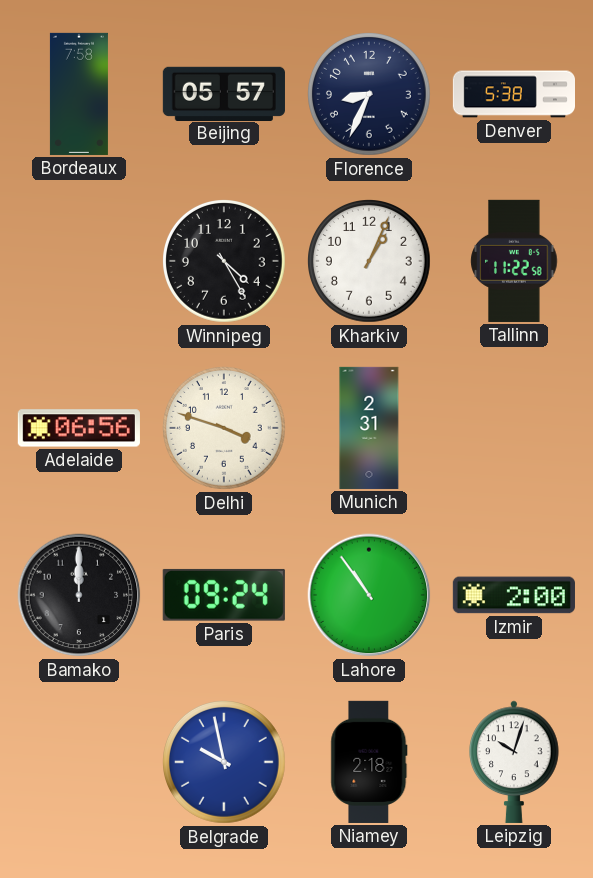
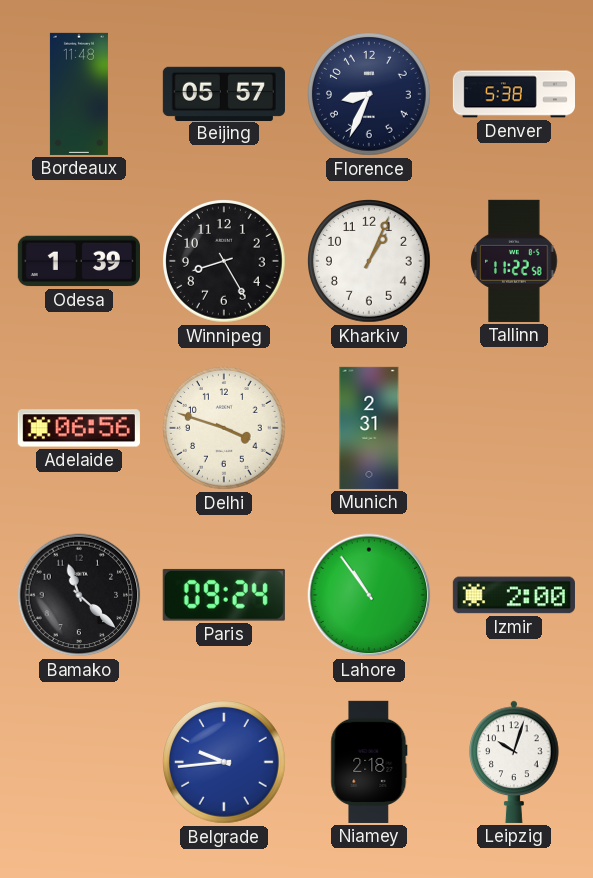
Bordeaux: 7:58 -> 11:48
Odesa: none -> 1:39
Winnipeg: 4:25 -> 8:25
Bamako: 12:00 -> 11:22
Belgrade: 9:58 -> 9:44
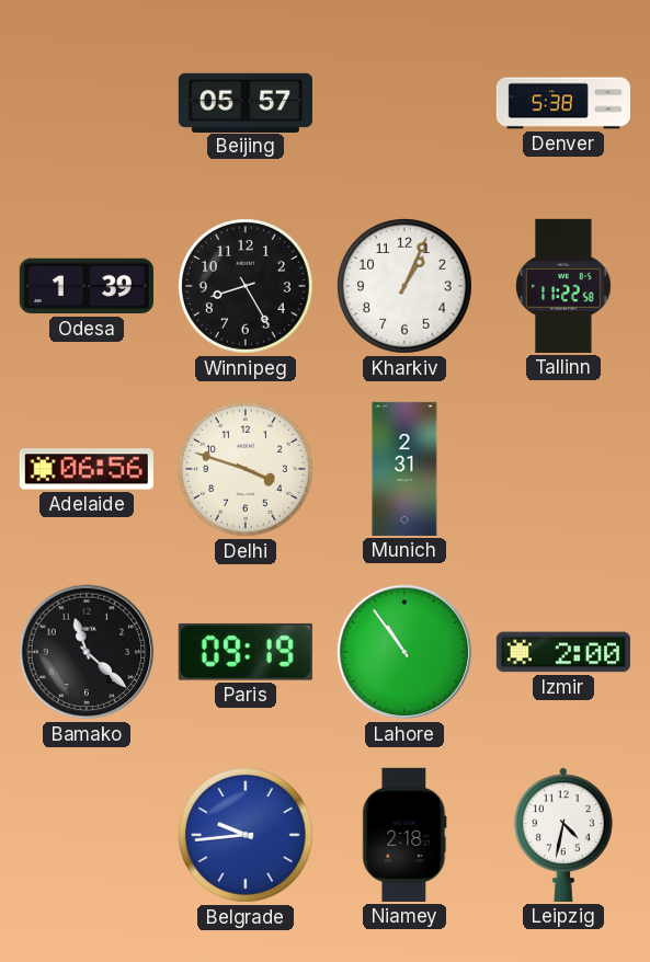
Bordeaux: 11:48 -> none
Florence: 8:34 -> none
Paris: 09:24 -> 09:19
Leipzig: 10:03 -> 4:32
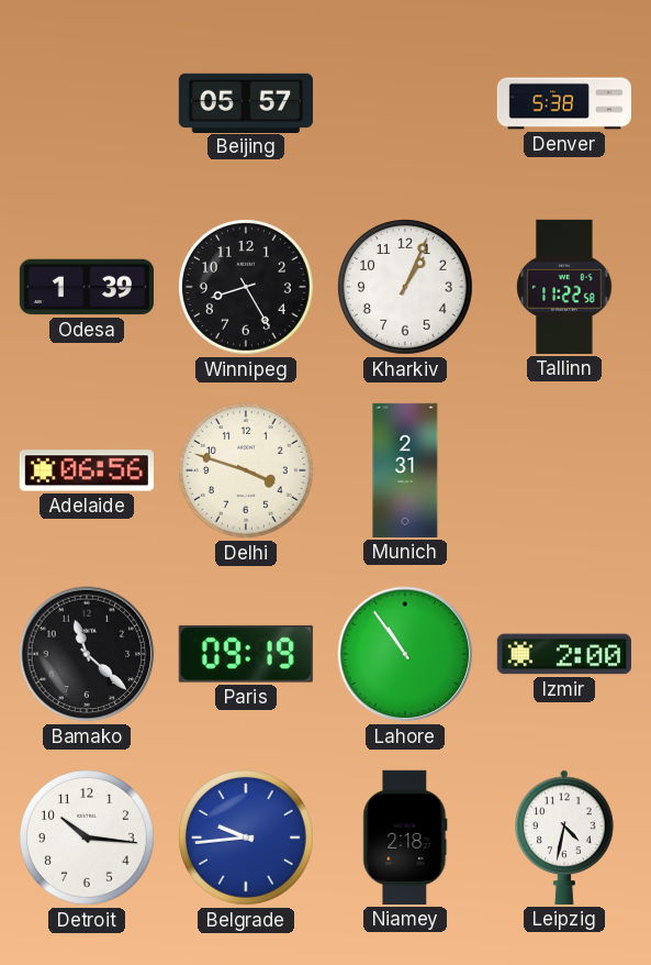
Detroit: none -> 10:16
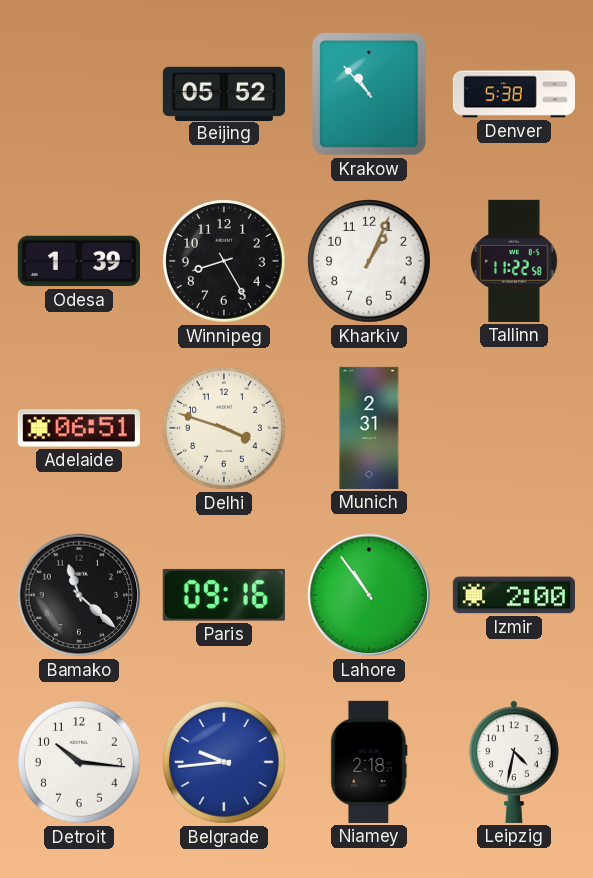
Beijing: 05:57 -> 05:52
Krakow: none -> 10:53
Adelaide: 06:56 -> 06:51
Paris: 09:19 -> 09:16
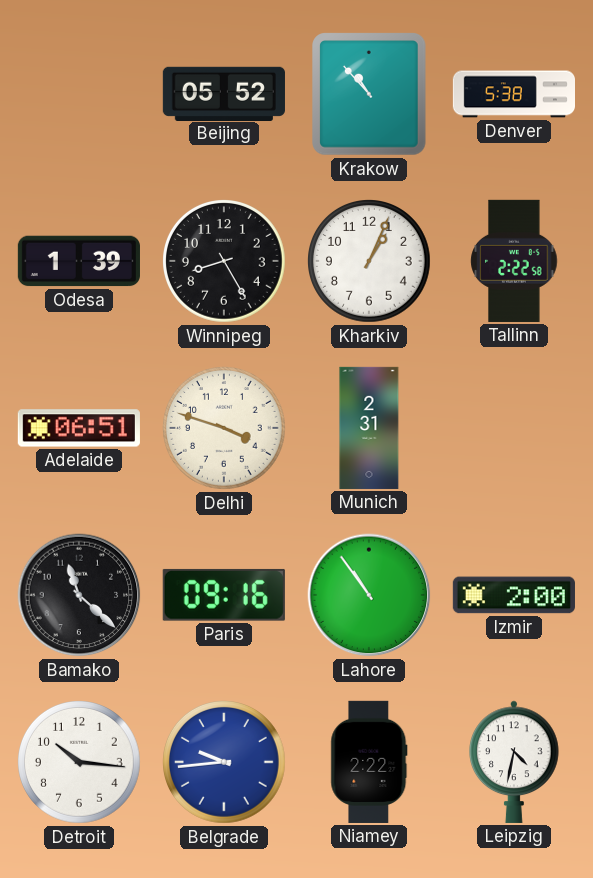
Tallinn: 11:22 -> 2:22
Niamey: 2:18 -> 2:22
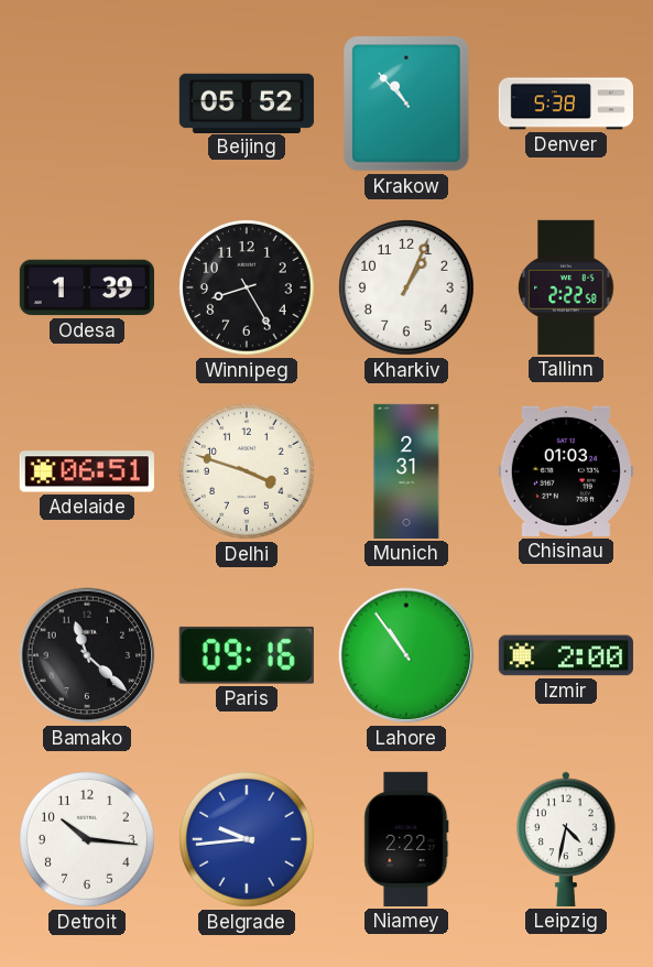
Chisinau: none -> 01:03
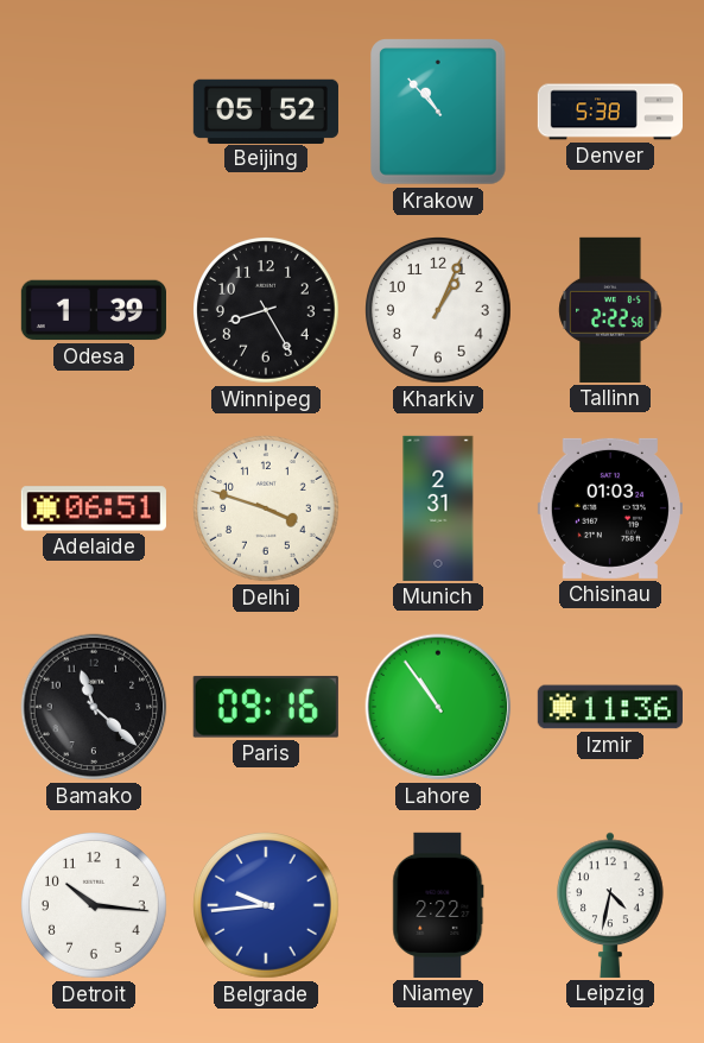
Izmir: 2:00 -> 11:36
